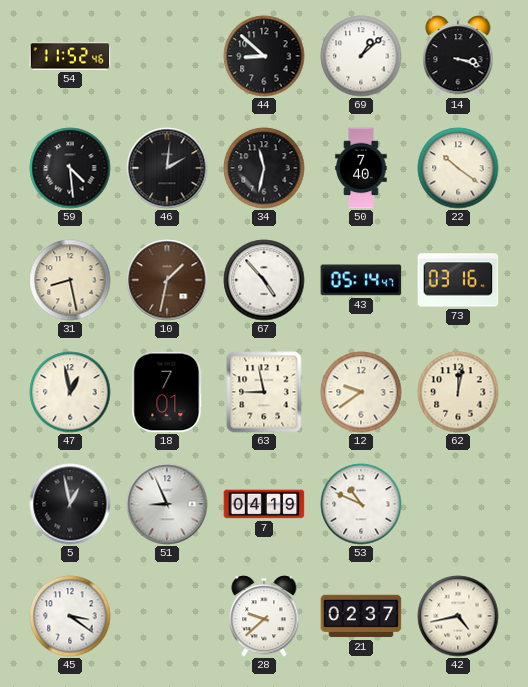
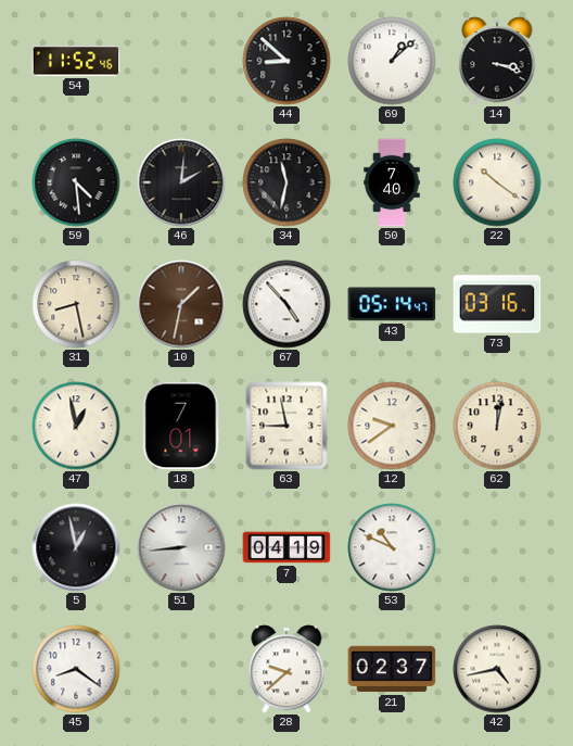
51: 8:56 -> 8:44
45: 3:21 -> 8:21
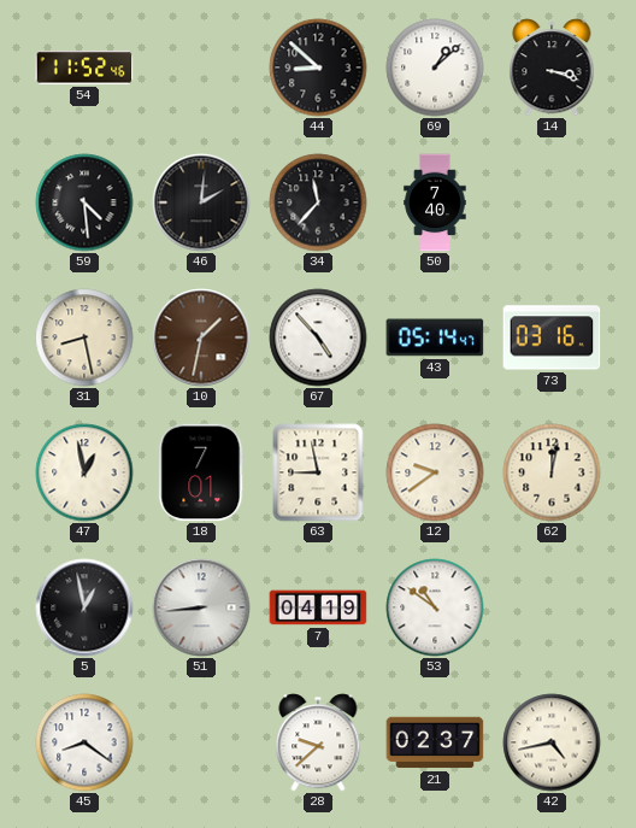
34: 11:32 -> 11:37
22: 10:21 -> none
53: 10:49 -> 10:51
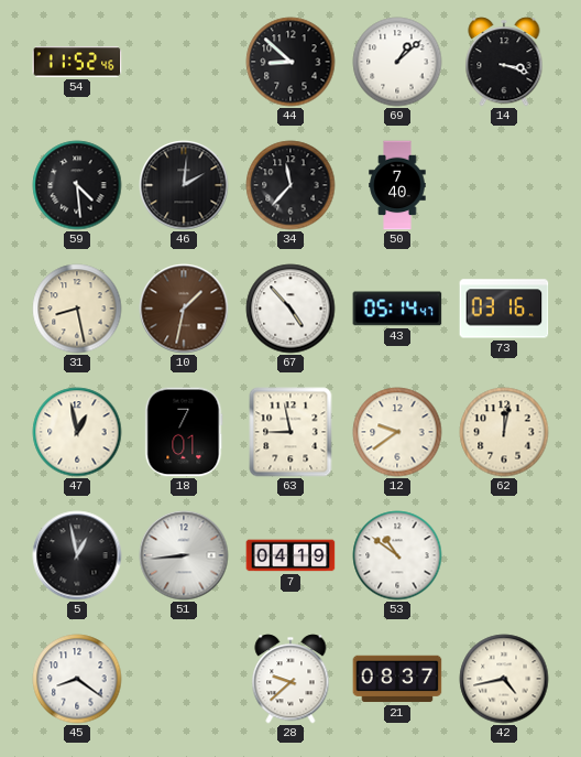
21: 02:37 -> 08:37
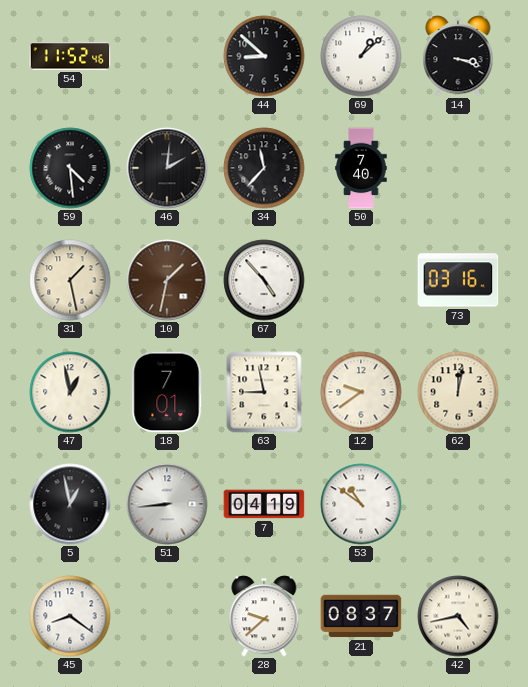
31: 8:28 -> 1:28
43: 05:14 -> none
